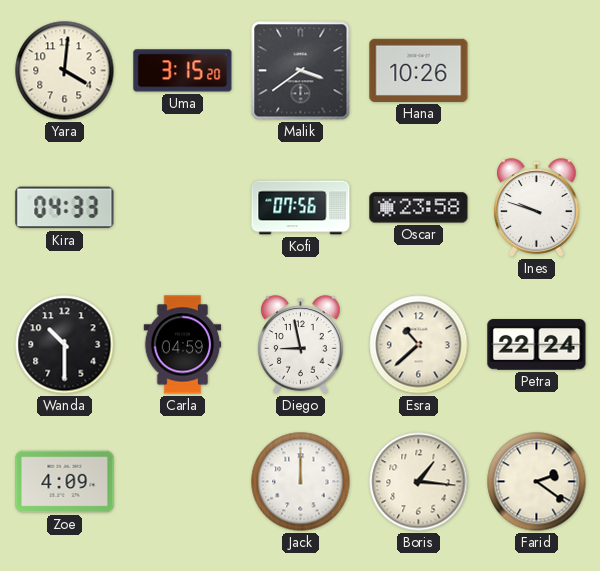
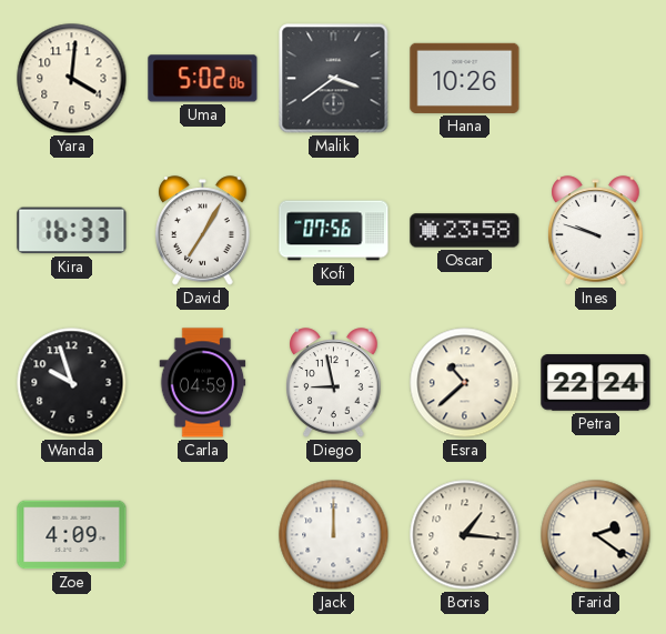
Uma: 3:15 -> 5:02
Kira: 04:33 -> 16:33
David: none -> 7:05
Wanda: 10:30 -> 9:57
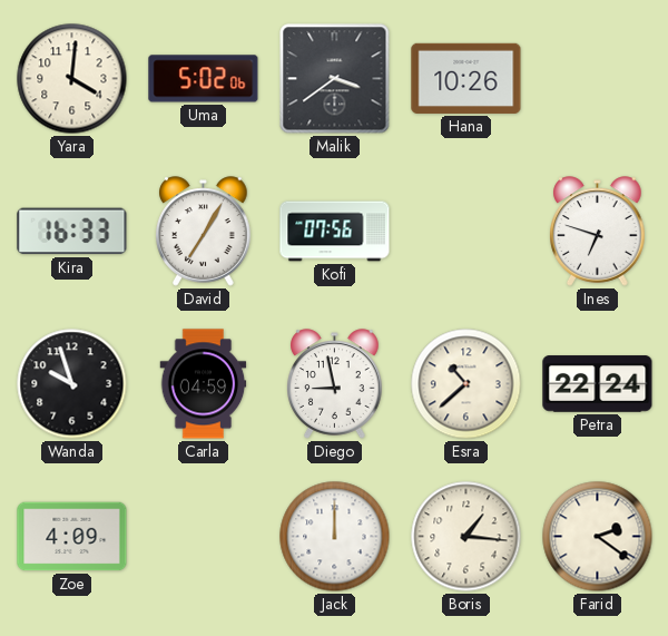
Oscar: 23:58 -> none
Ines: 9:48 -> 6:48
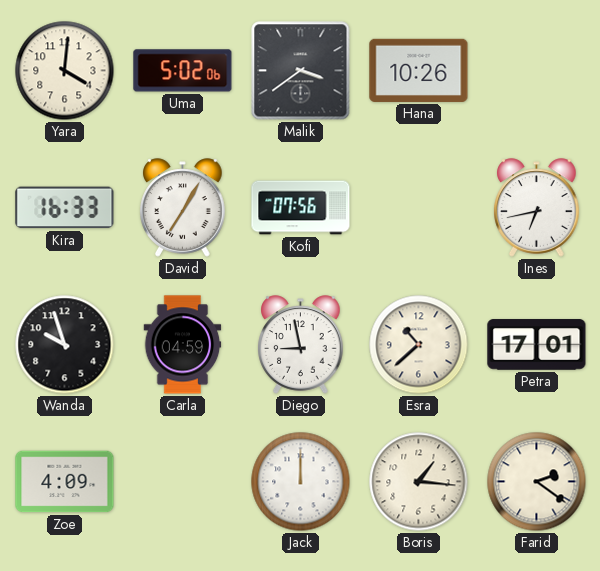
Ines: 6:48 -> 6:43
Petra: 22:24 -> 17:01
